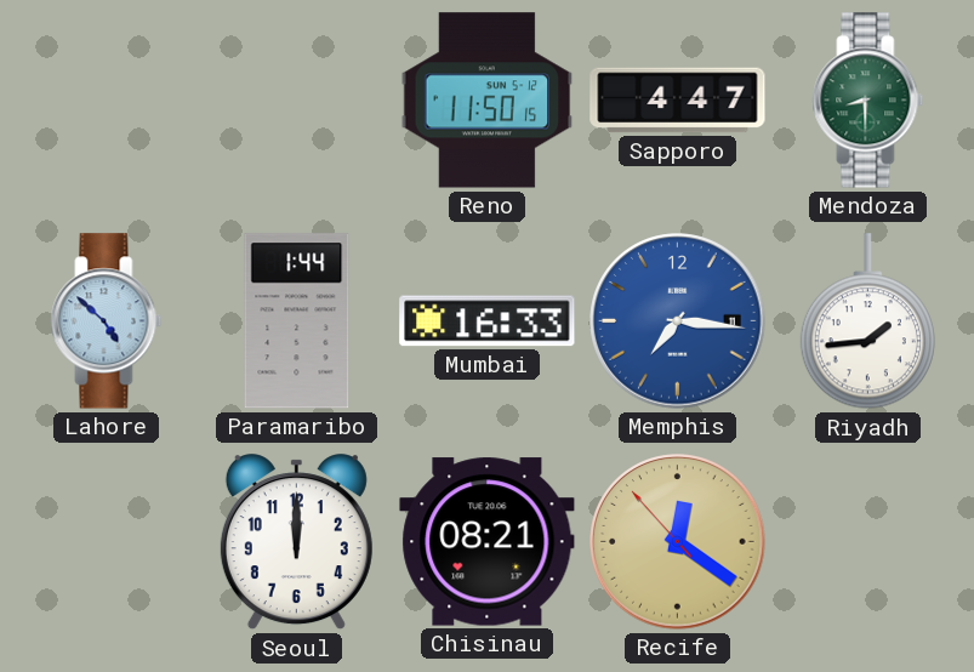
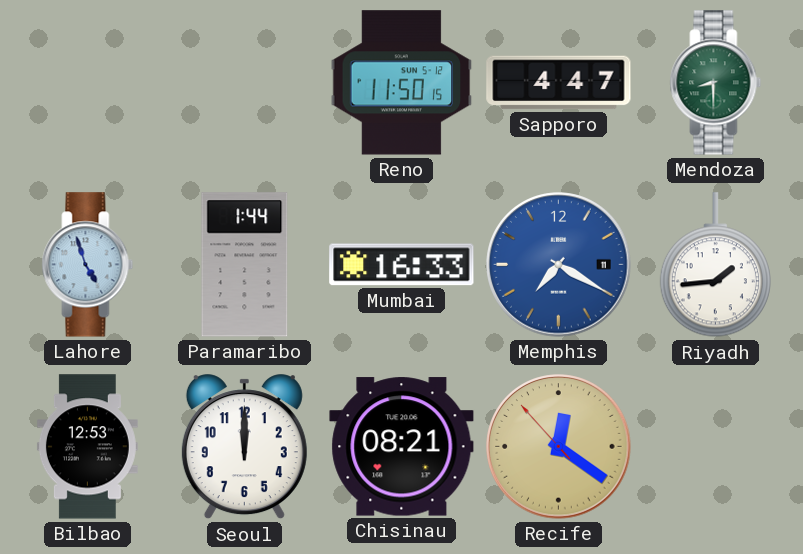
Lahore: 4:52 -> 4:57
Memphis: 7:16 -> 7:20
Bilbao: none -> 12:53
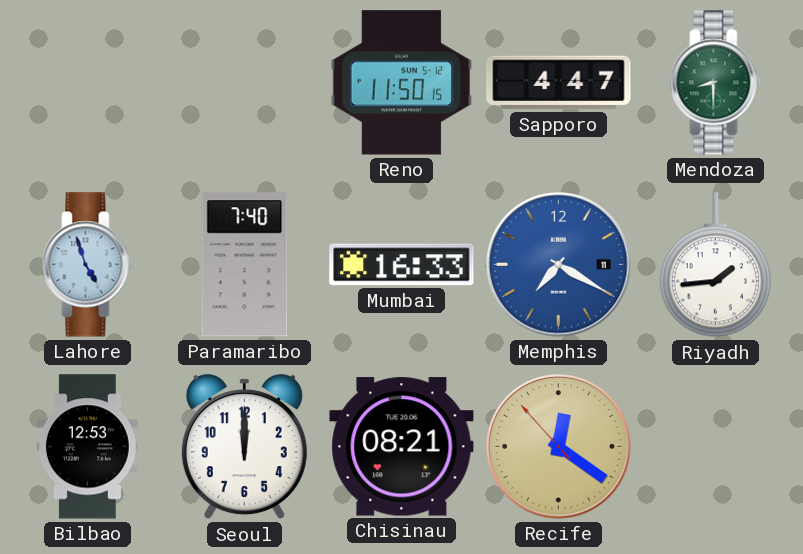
Paramaribo: 1:44 -> 7:40
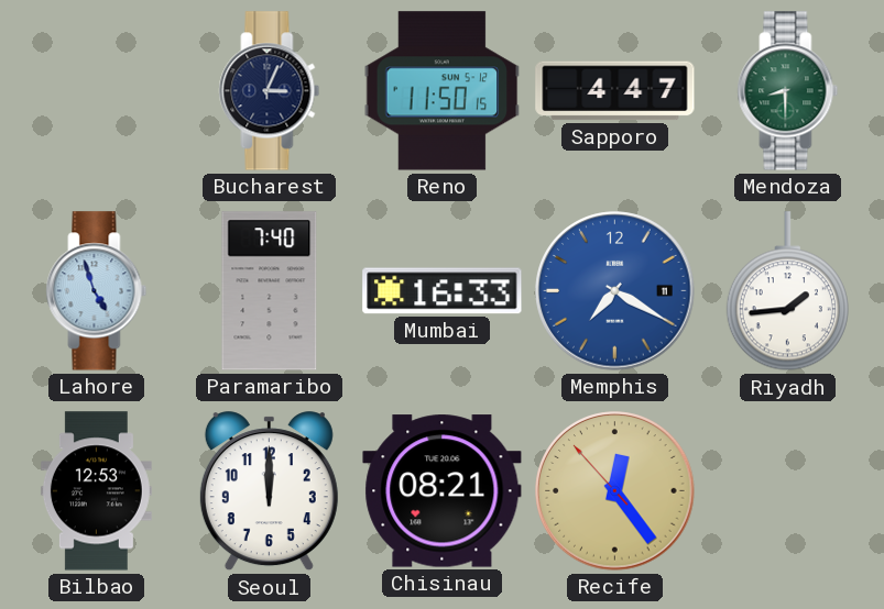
Bucharest: none -> 3:04
Recife: 12:20 -> 12:23
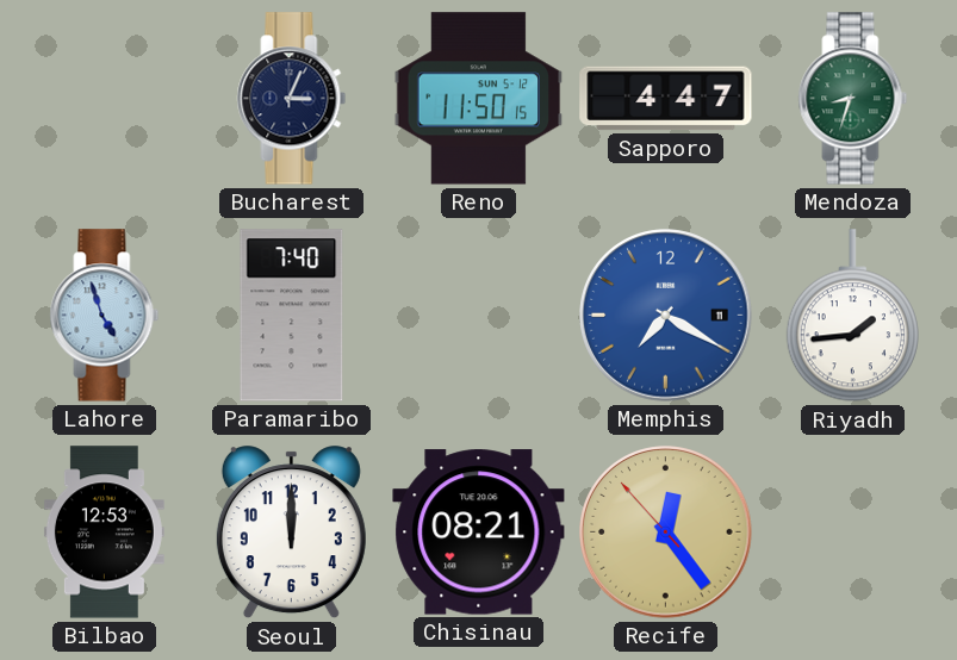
Mendoza: 8:30 -> 8:33
Mumbai: 16:33 -> none
